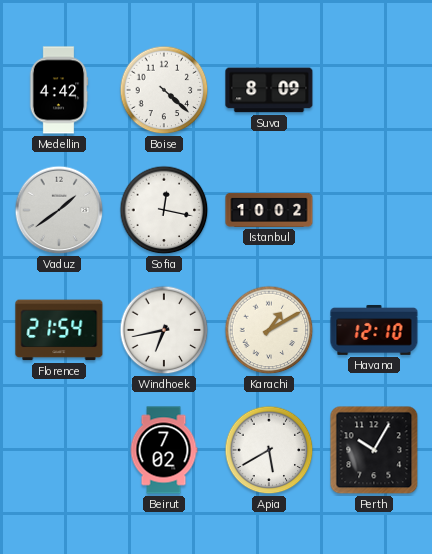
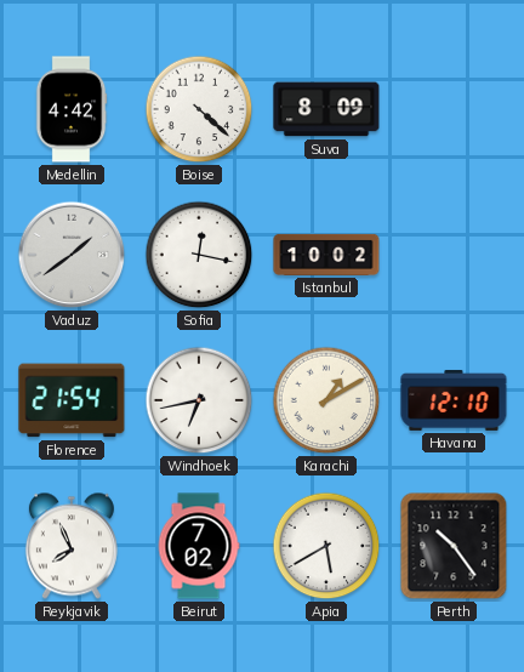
Reykjavik: none -> 7:56
Perth: 10:05 -> 10:24
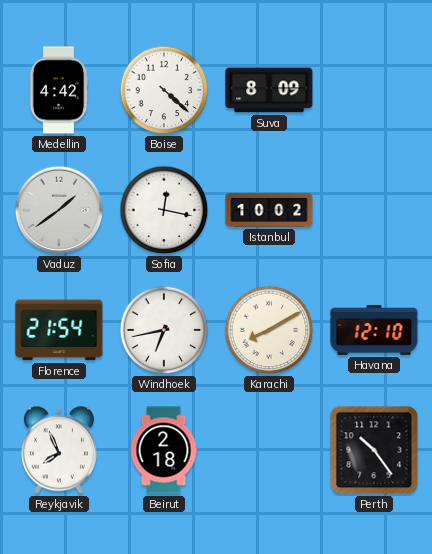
Karachi: 1:10 -> 8:10
Beirut: 7:02 -> 2:18
Apia: 5:40 -> none
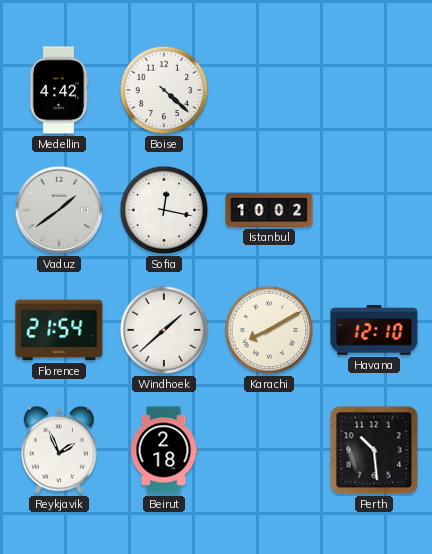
Suva: 8:09 -> none
Windhoek: 6:43 -> 1:38
Reykjavik: 7:56 -> 1:56
Perth: 10:24 -> 10:29
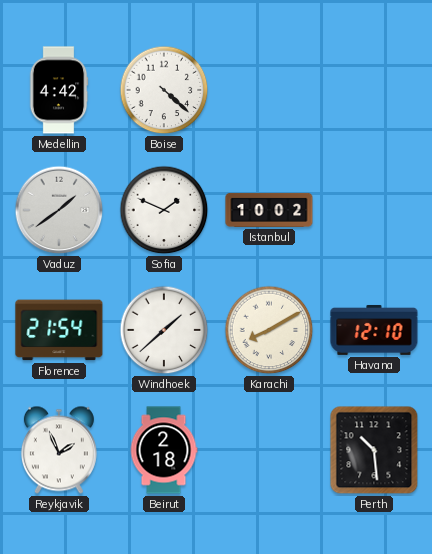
Sofia: 12:17 -> 1:49
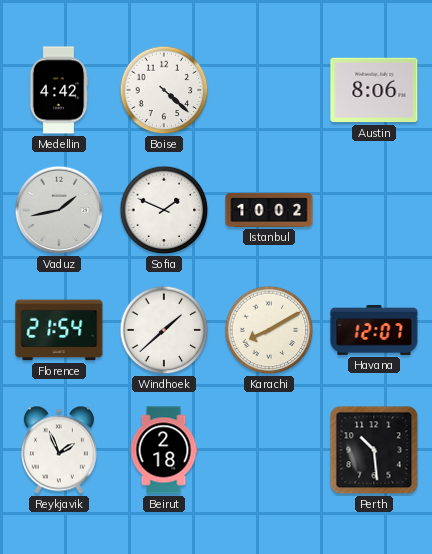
Austin: none -> 8:06
Vaduz: 1:39 -> 1:43
Havana: 12:10 -> 12:07
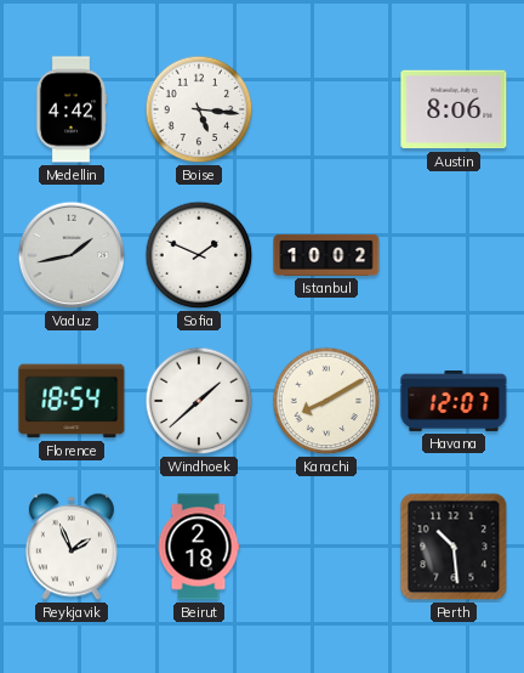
Boise: 4:22 -> 5:16
Florence: 21:54 -> 18:54
